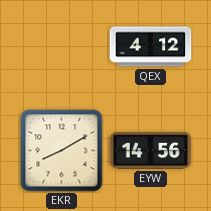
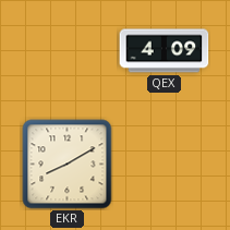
QEX: 4:12 -> 4:09
EYW: 14:56 -> none
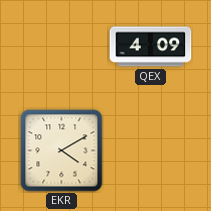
EKR: 8:10 -> 4:10
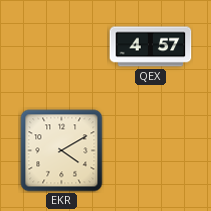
QEX: 4:09 -> 4:57
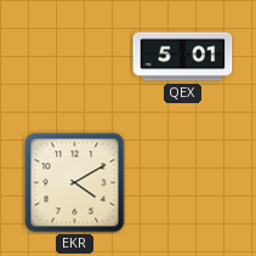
QEX: 4:57 -> 5:01
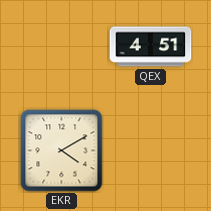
QEX: 5:01 -> 4:51
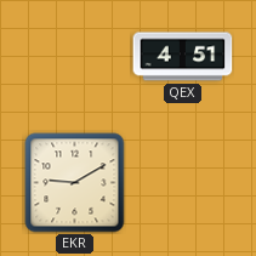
EKR: 4:10 -> 9:10
